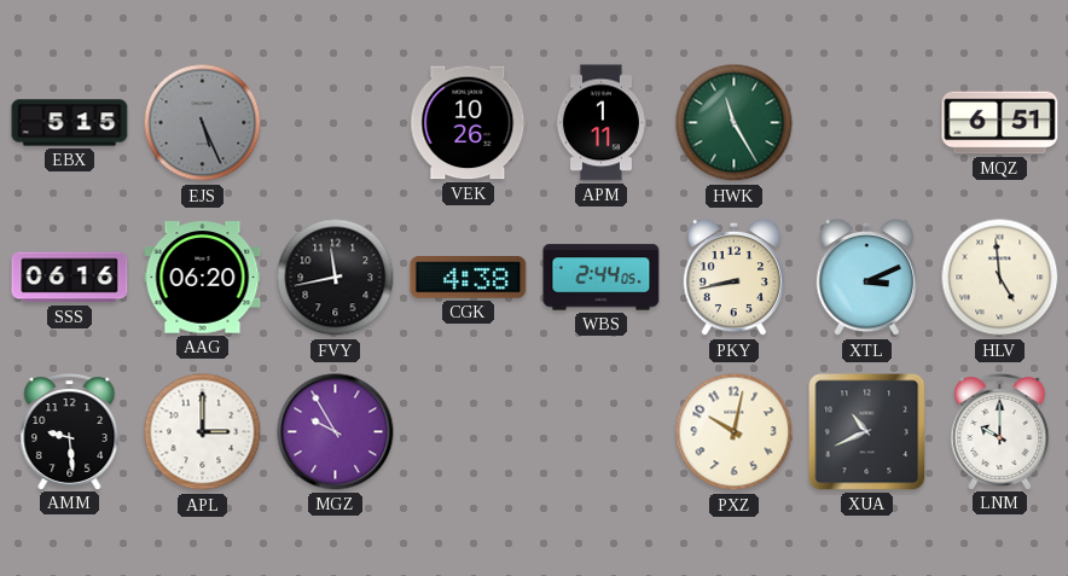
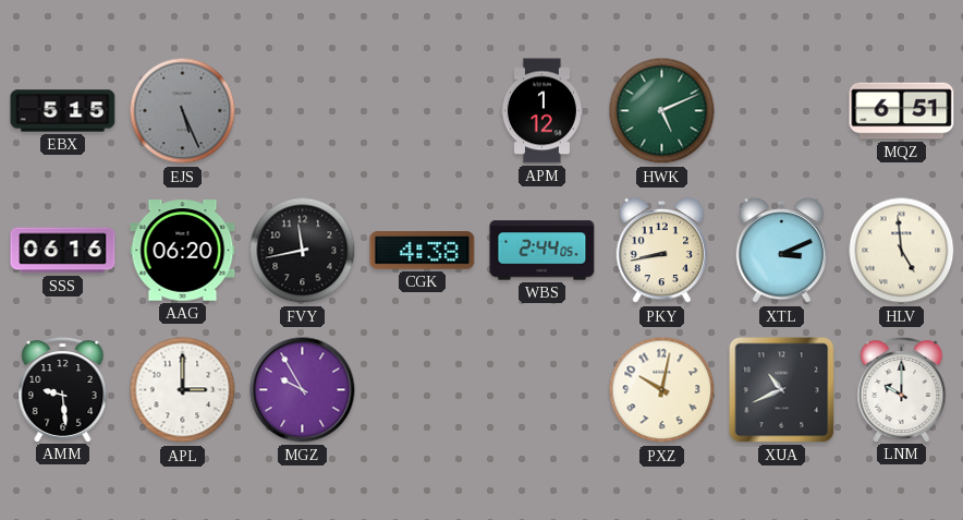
VEK: 10:26 -> none
APM: 1:11 -> 1:12
HWK: 11:25 -> 5:11
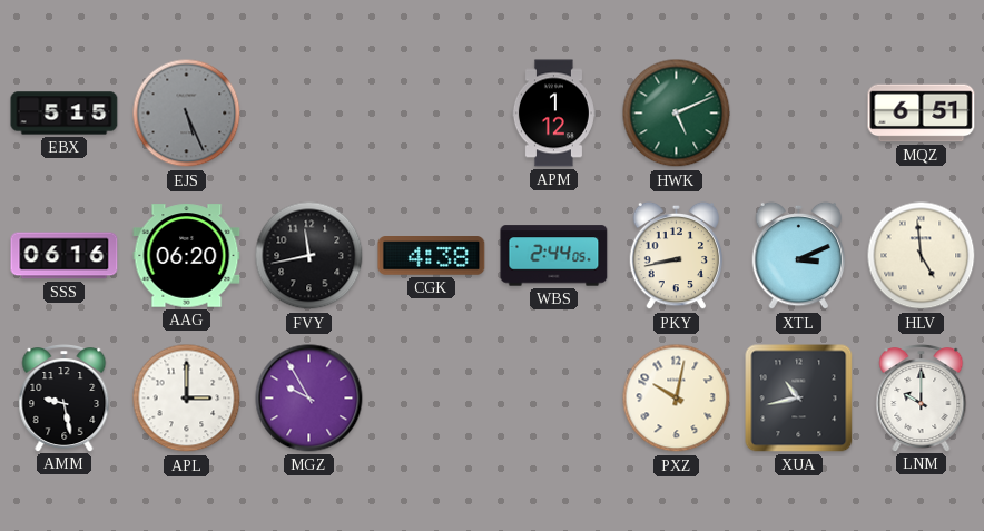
AMM: 9:29 -> 9:28
XUA: 10:41 -> 10:43
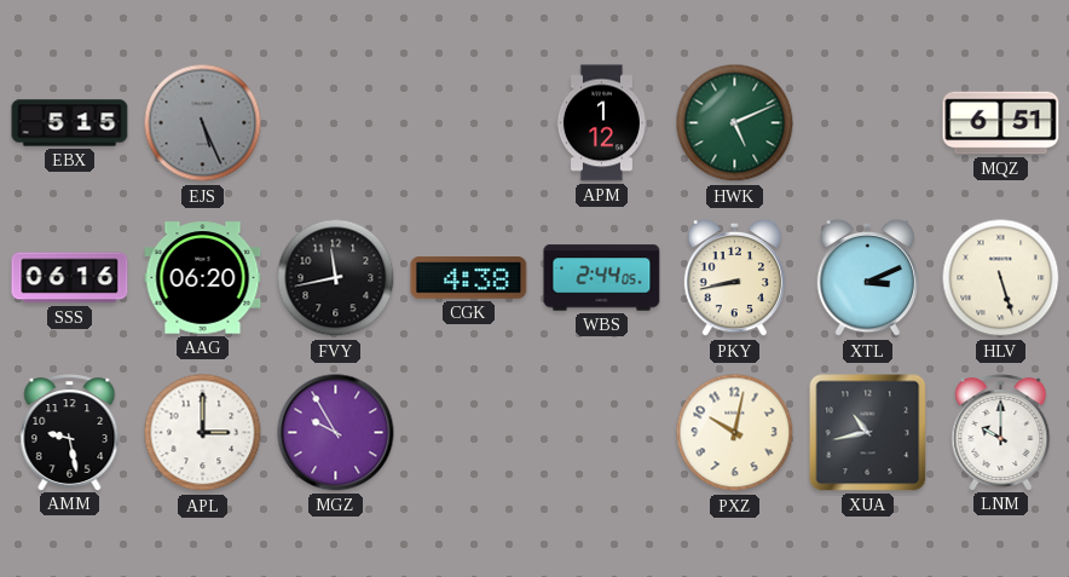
HLV: 4:59 -> 5:27
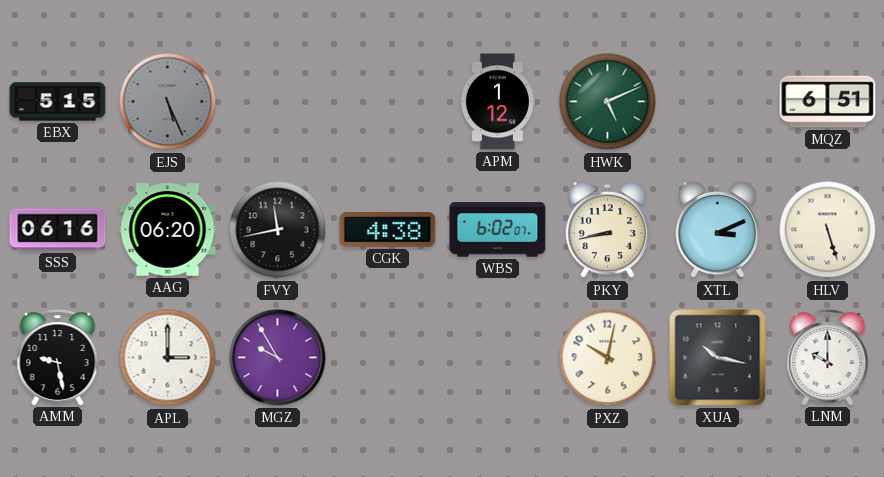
WBS: 2:44 -> 6:02
XUA: 10:43 -> 10:17
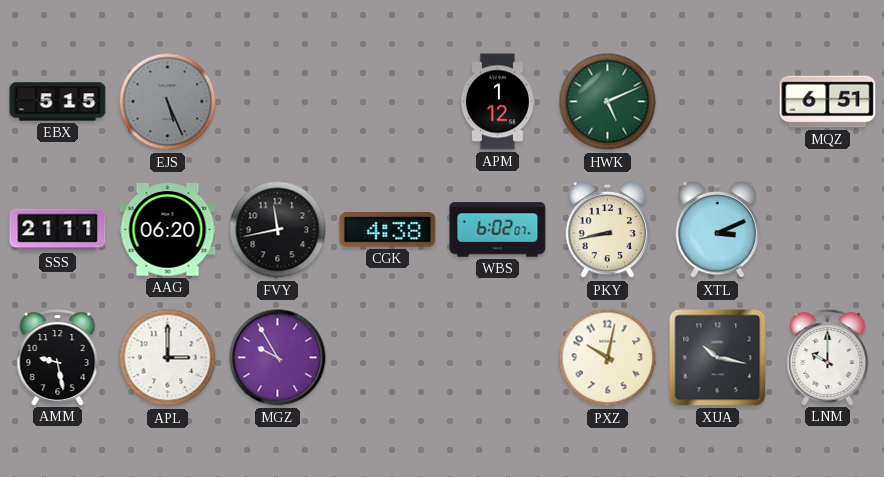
SSS: 06:16 -> 21:11
HLV: 5:27 -> none
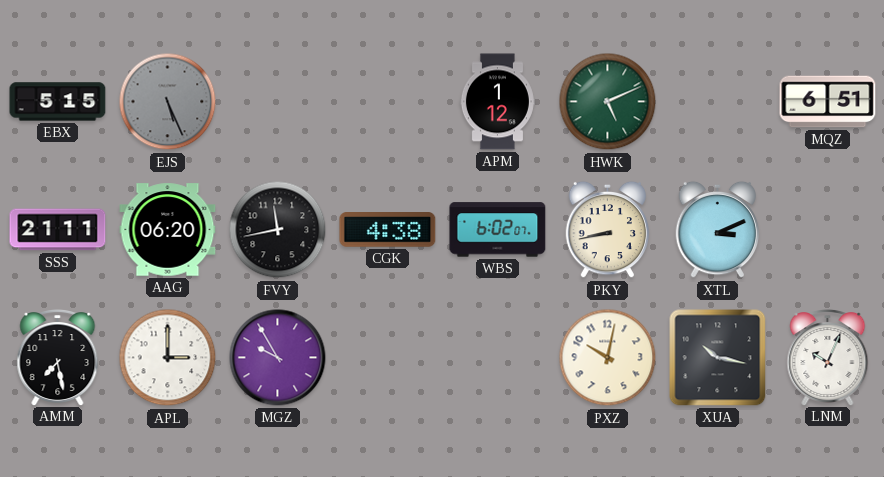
AMM: 9:28 -> 7:28
LNM: 10:00 -> 10:04
